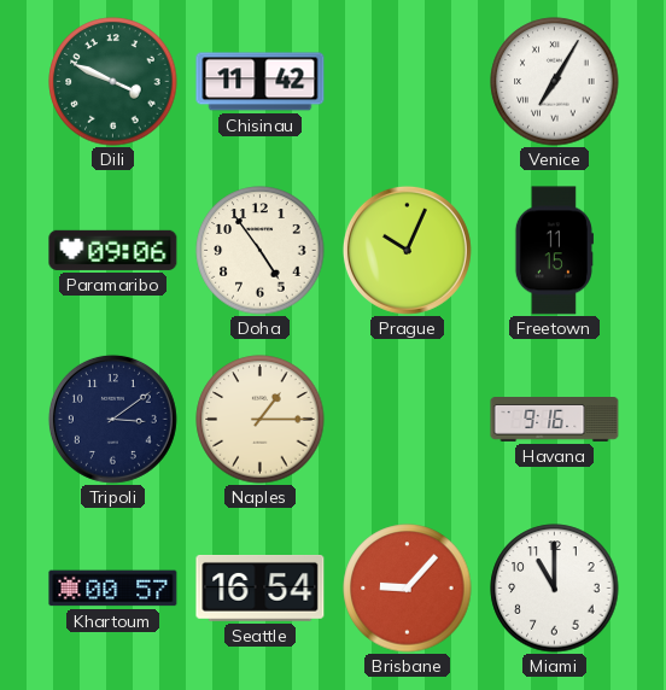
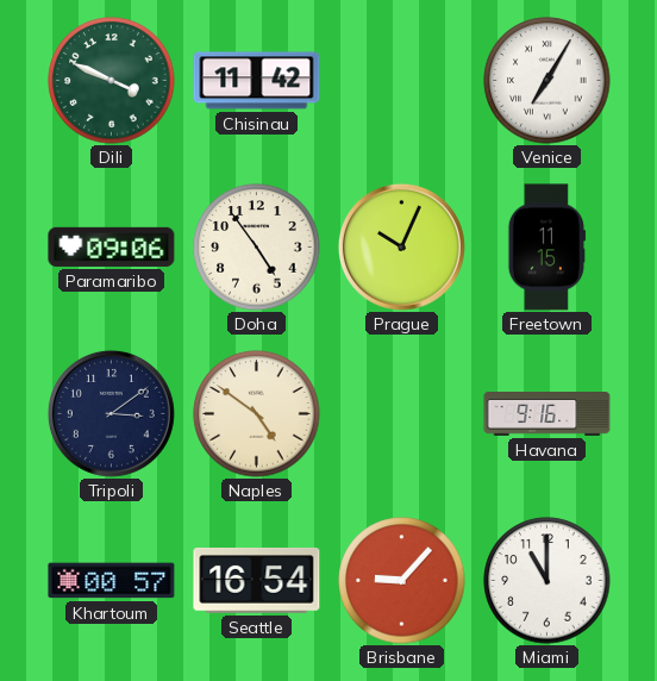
Naples: 1:15 -> 4:51
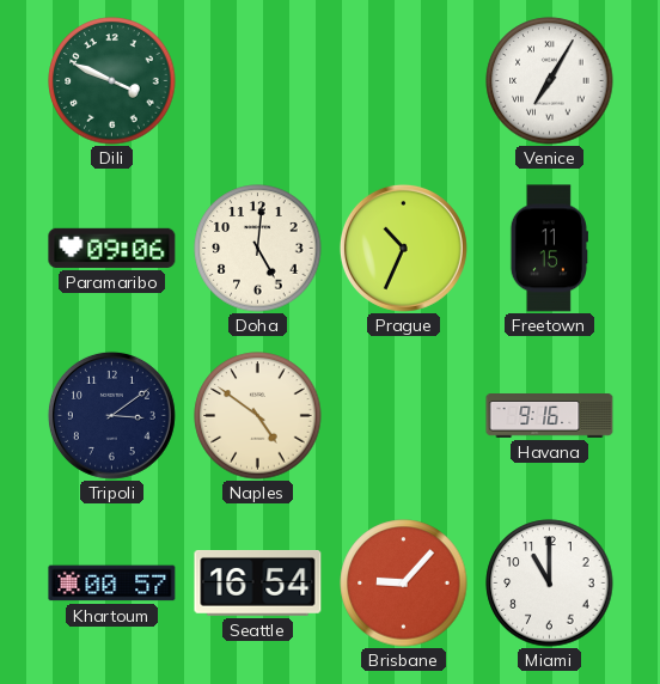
Chisinau: 11:42 -> none
Doha: 4:54 -> 5:01
Prague: 10:04 -> 10:34
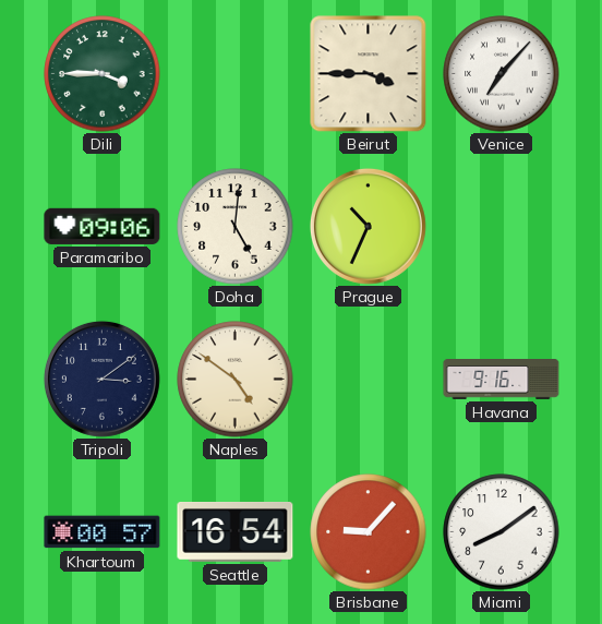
Dili: 3:49 -> 3:45
Beirut: none -> 3:45
Venice: 7:05 -> 7:07
Freetown: 11:15 -> none
Miami: 11:00 -> 8:09
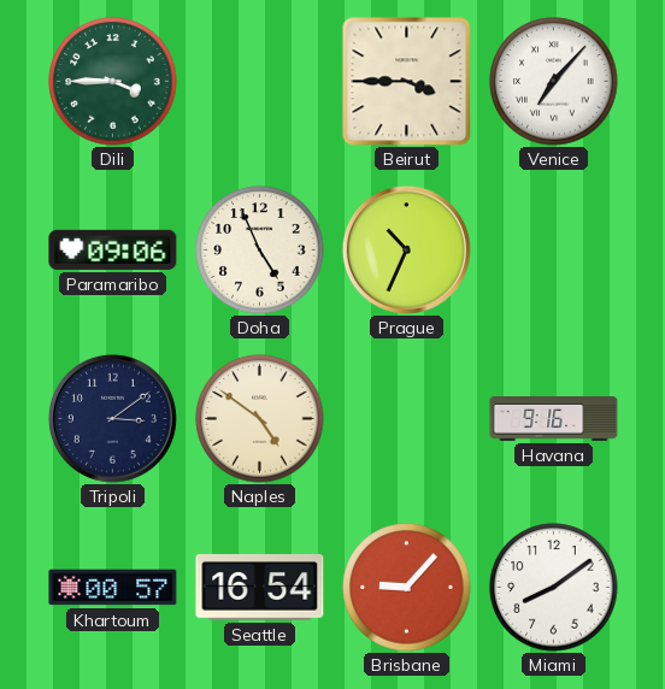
Doha: 5:01 -> 4:56
